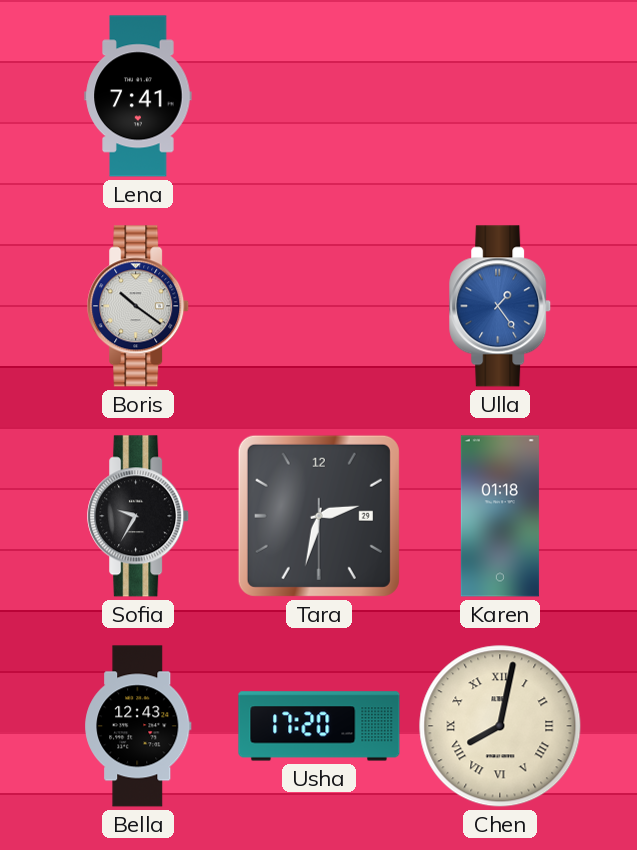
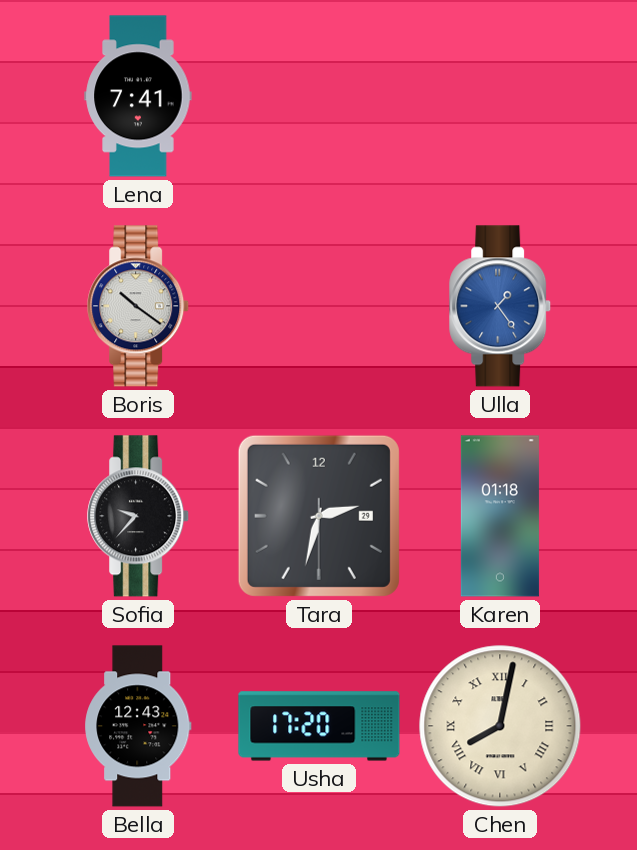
Sofia: 9:35 -> 9:37
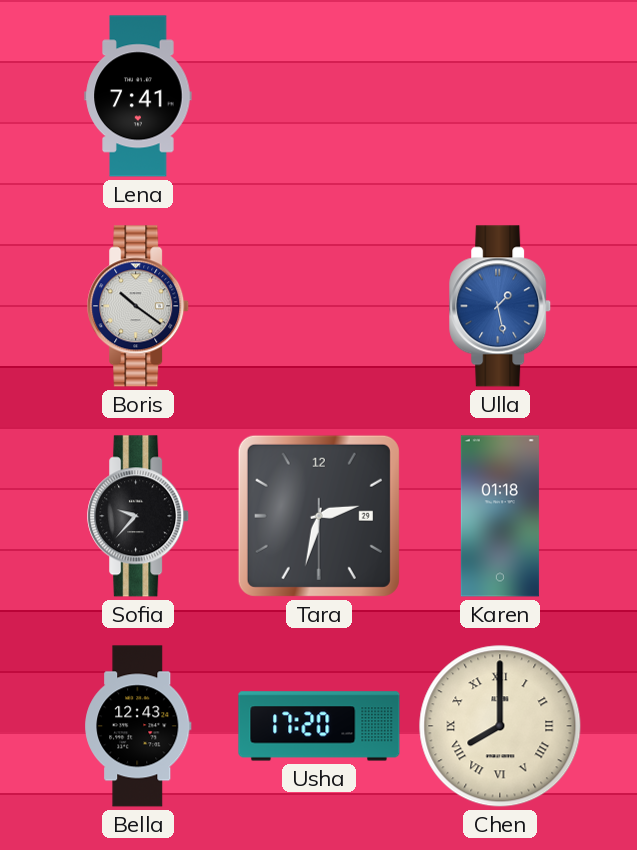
Ulla: 1:24 -> 1:28
Chen: 8:02 -> 8:00
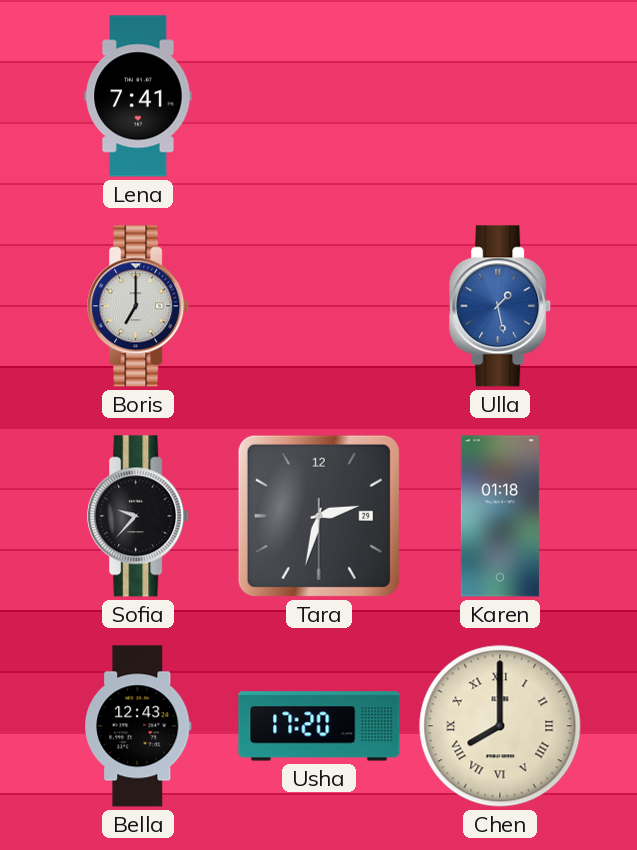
Boris: 10:21 -> 7:00
